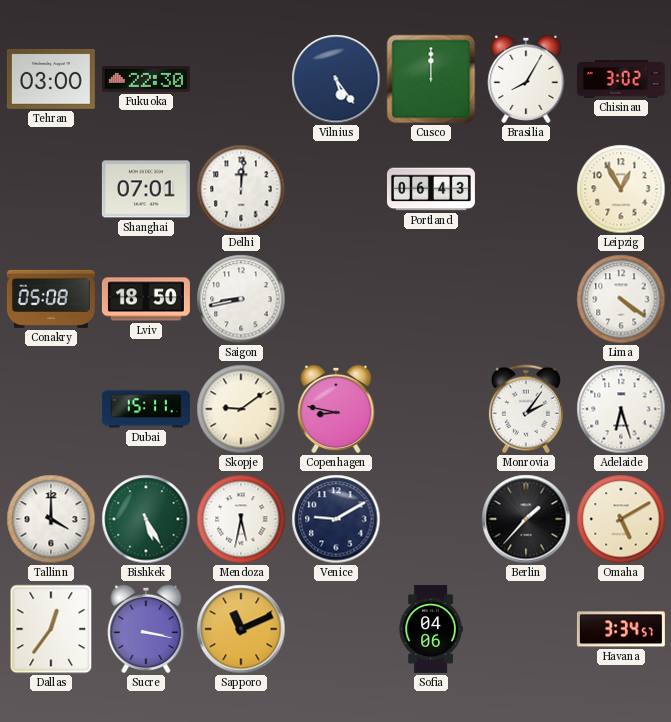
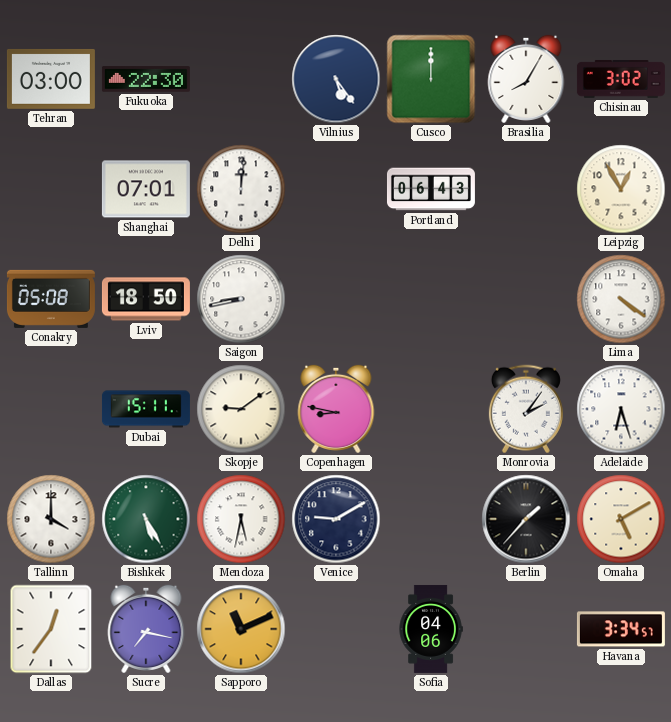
Sucre: 3:17 -> 7:17
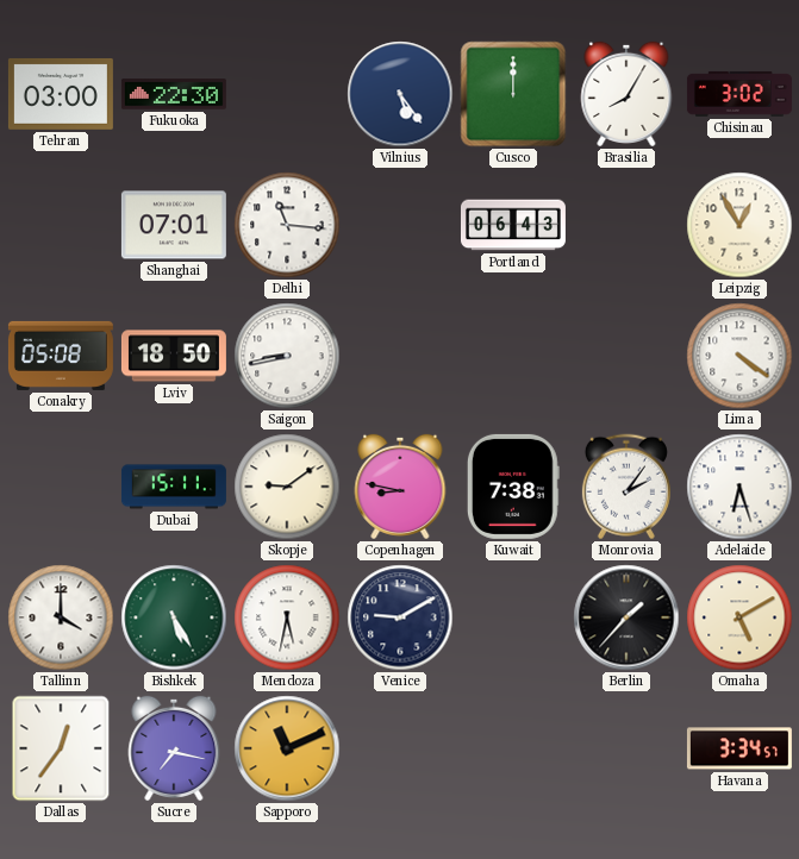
Delhi: 12:01 -> 11:16
Kuwait: none -> 7:38
Sofia: 04:06 -> none
